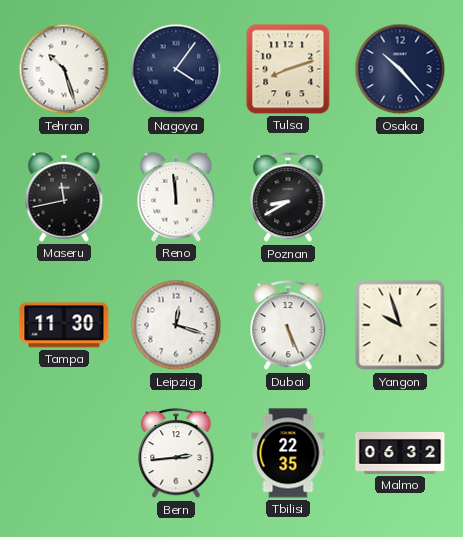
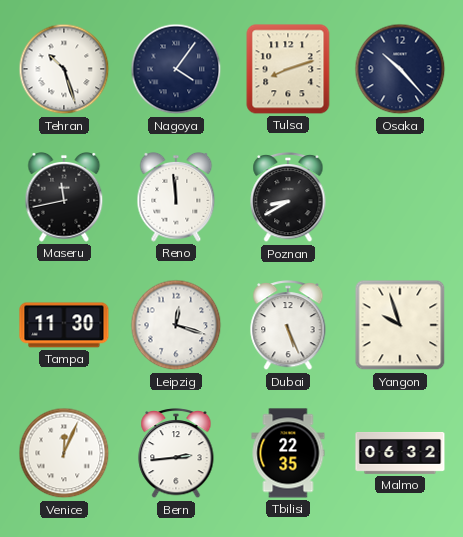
Venice: none -> 12:04
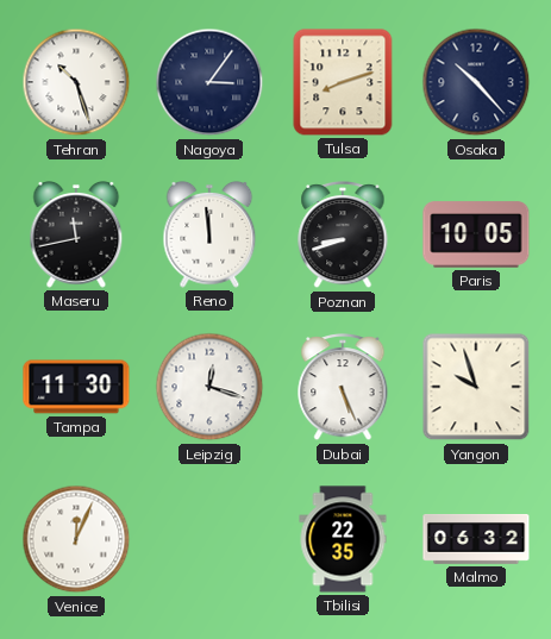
Nagoya: 4:06 -> 3:06
Poznan: 8:40 -> 8:42
Paris: none -> 10:05
Bern: 2:44 -> none
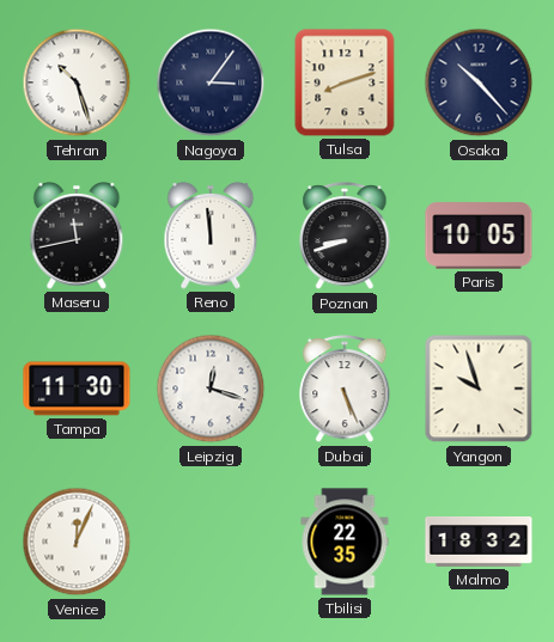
Malmo: 06:32 -> 18:32
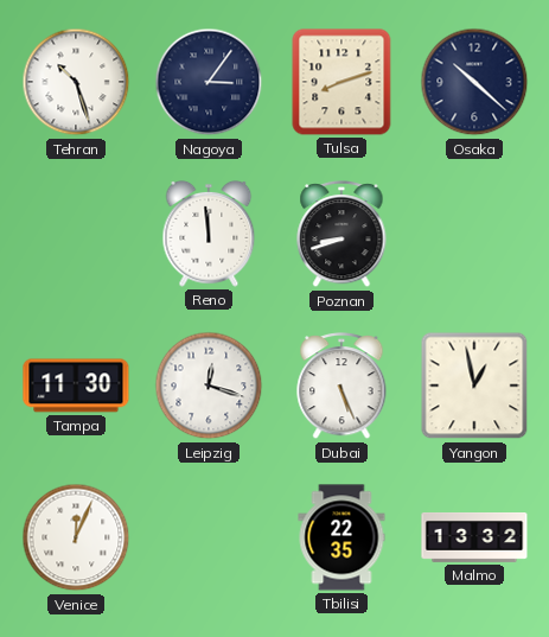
Osaka: 10:23 -> 10:22
Maseru: 11:43 -> none
Paris: 10:05 -> none
Yangon: 9:57 -> 12:58
Malmo: 18:32 -> 13:32
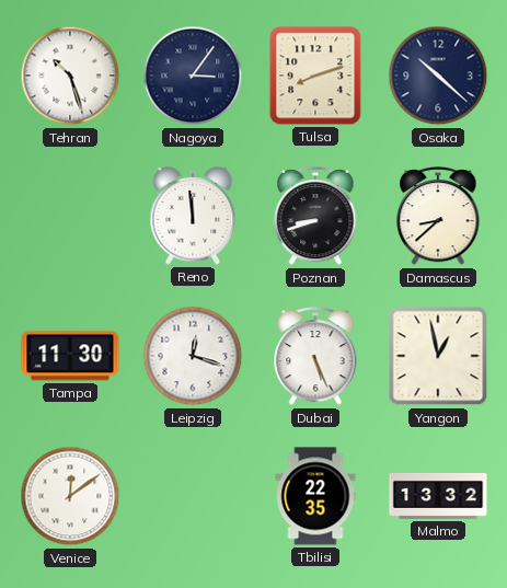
Damascus: none -> 8:38
Venice: 12:04 -> 12:09
